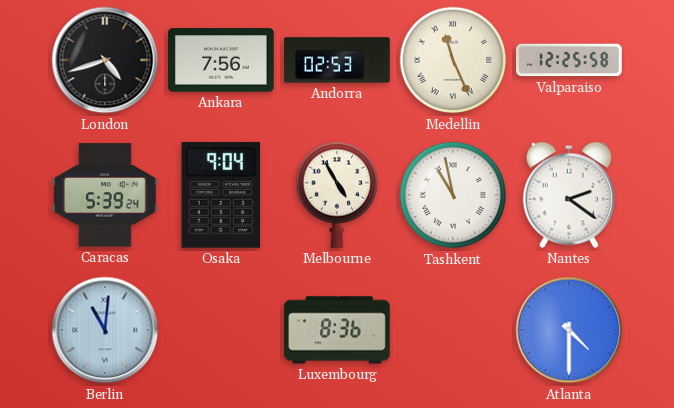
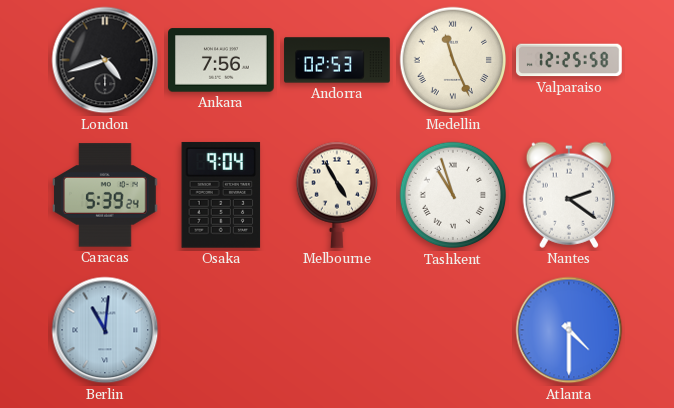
Tashkent: 10:58 -> 10:57
Luxembourg: 8:36 -> none
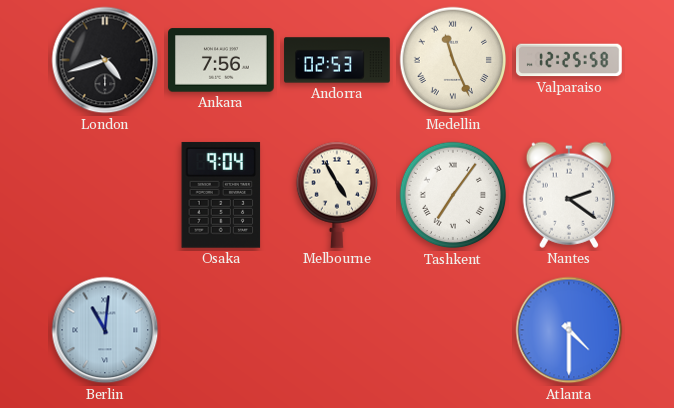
Caracas: 5:39 -> none
Tashkent: 10:57 -> 7:06
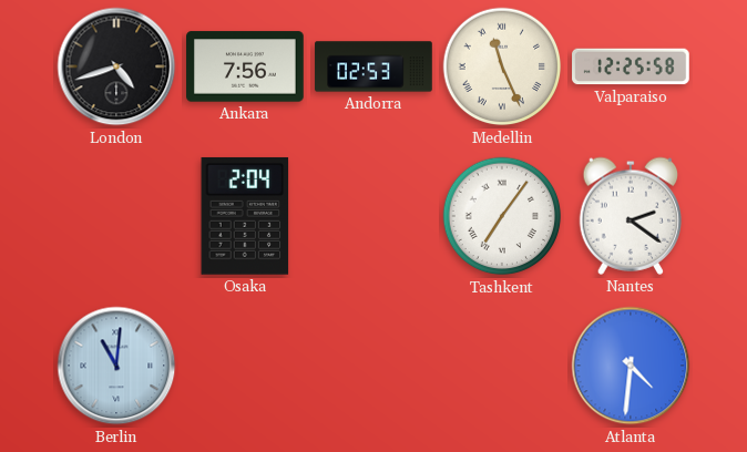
Osaka: 9:04 -> 2:04
Melbourne: 4:55 -> none
Atlanta: 4:30 -> 4:31
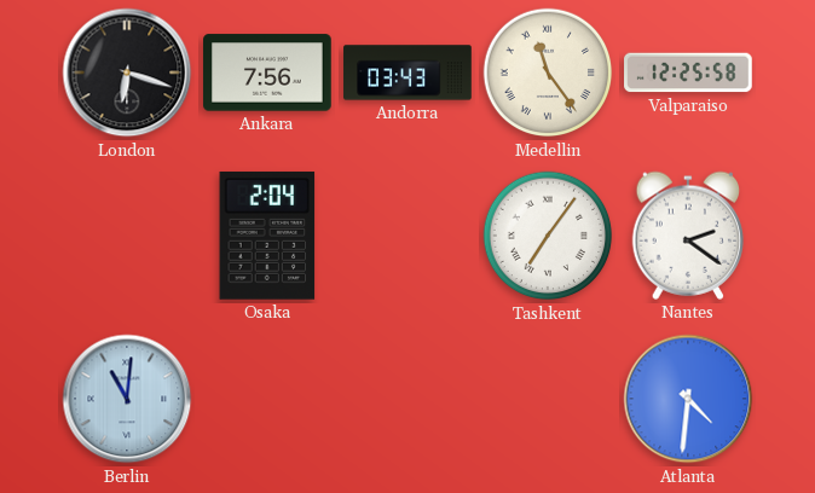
London: 4:42 -> 6:18
Andorra: 02:53 -> 03:43
Medellin: 11:26 -> 11:24
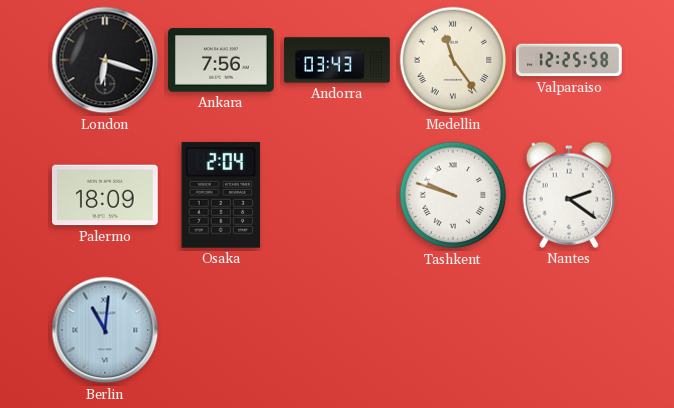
Palermo: none -> 18:09
Tashkent: 7:06 -> 9:48
Atlanta: 4:31 -> none
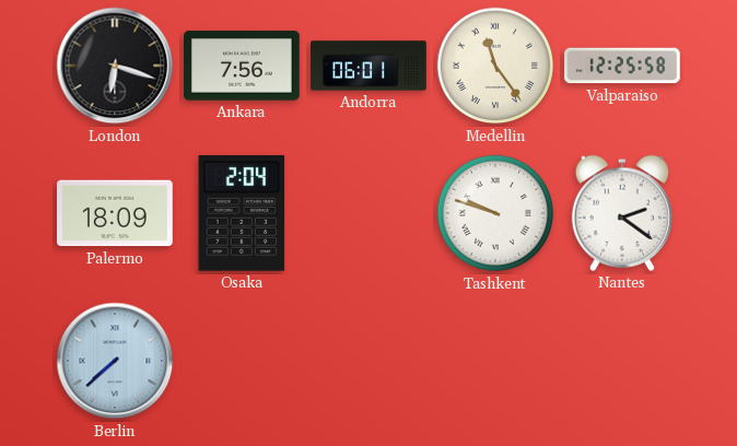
Andorra: 03:43 -> 06:01
Berlin: 11:01 -> 7:38
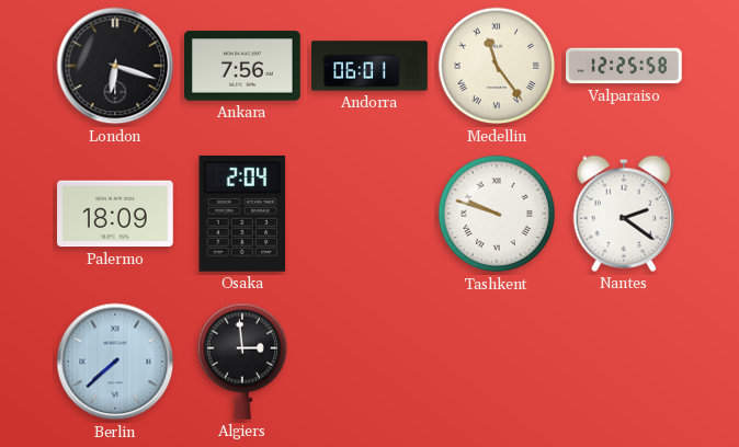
Algiers: none -> 2:59
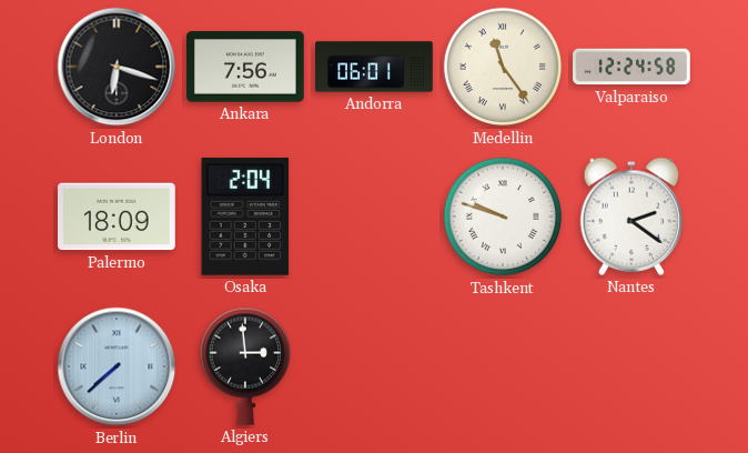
Valparaiso: 12:25 -> 12:24
